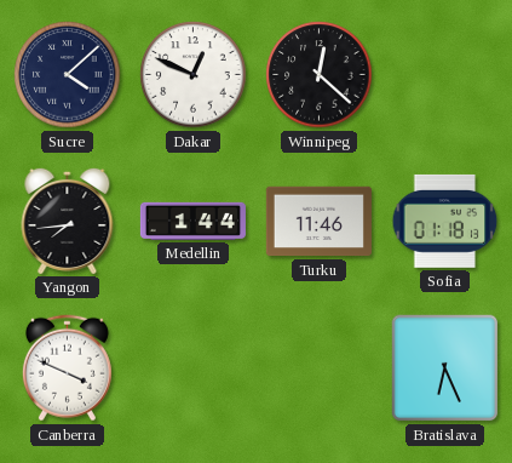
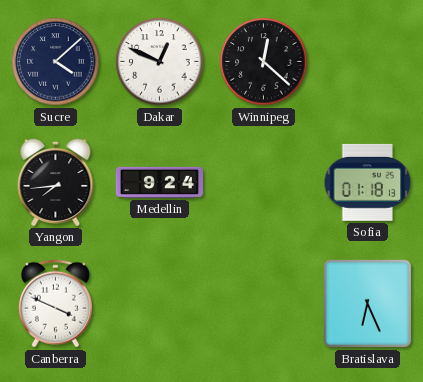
Medellin: 1:44 -> 9:24
Turku: 11:46 -> none
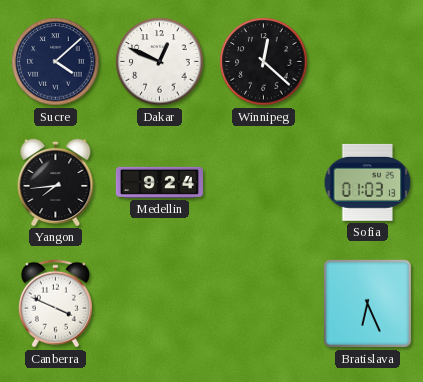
Sofia: 01:18 -> 01:03
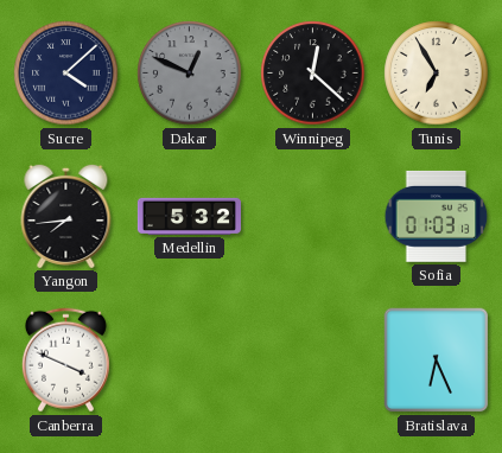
Dakar dial: white -> grey
Tunis: none -> 6:55
Medellin: 9:24 -> 5:32
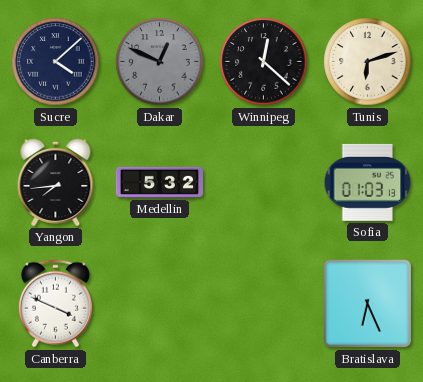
Tunis: 6:55 -> 6:12
